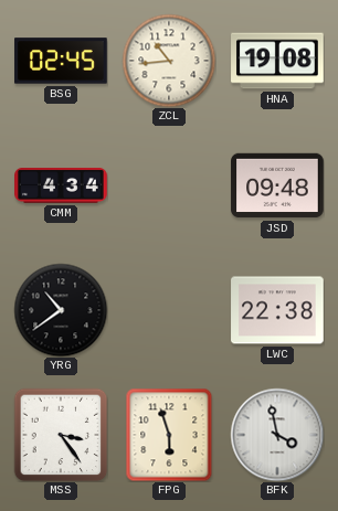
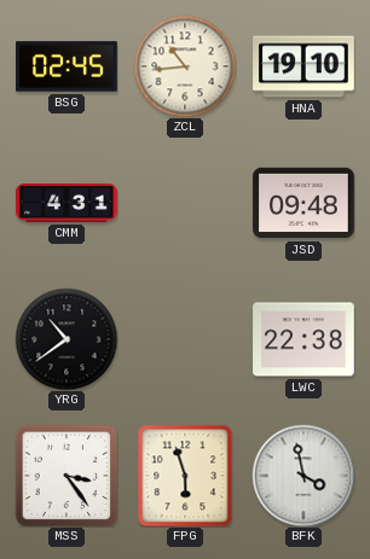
HNA: 19:08 -> 19:10
CMM: 4:34 -> 4:31
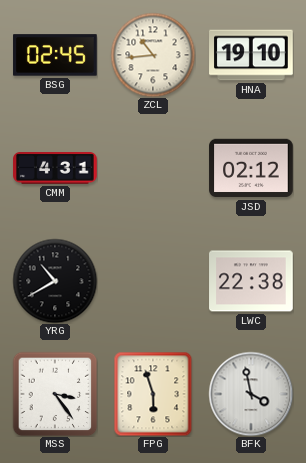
JSD: 09:48 -> 02:12
YRG: 10:39 -> 10:40
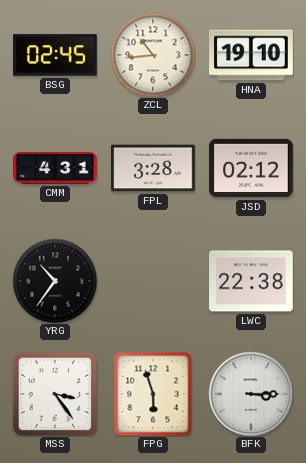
FPL: none -> 3:28
YRG: 10:40 -> 10:36
BFK: 3:58 -> 3:15
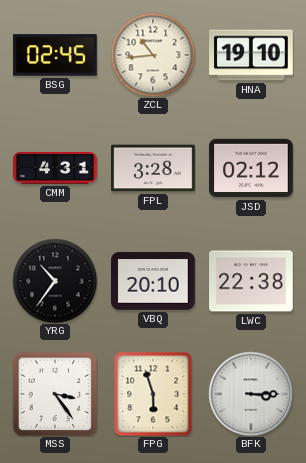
VBQ: none -> 20:10
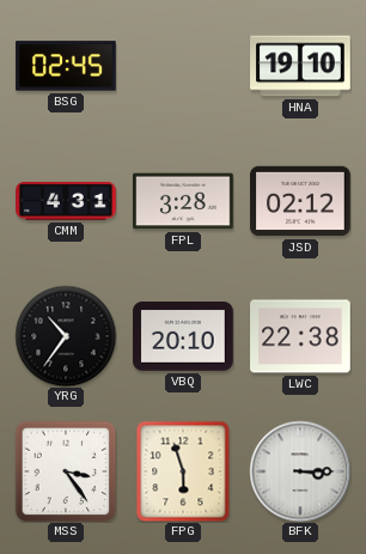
ZCL: 10:44 -> none
